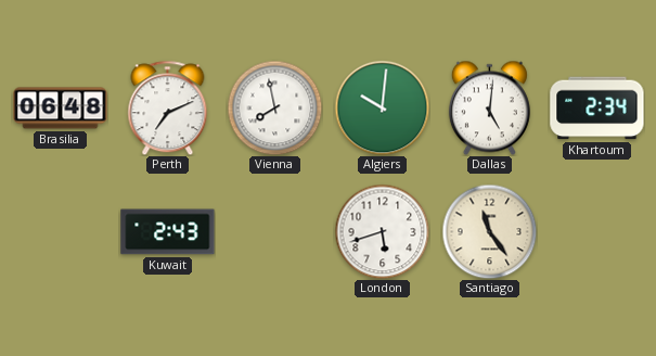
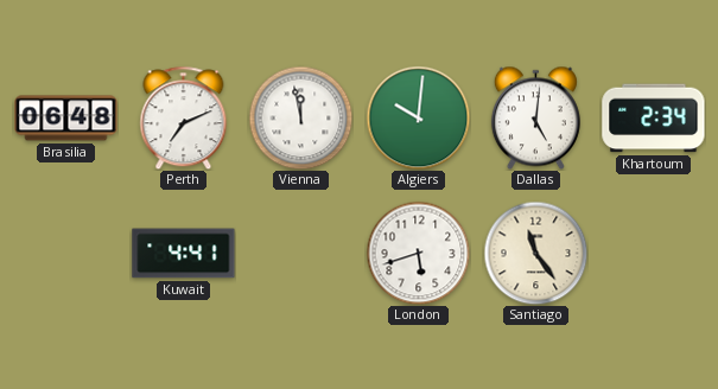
Vienna: 7:58 -> 11:58
Kuwait: 2:43 -> 4:41
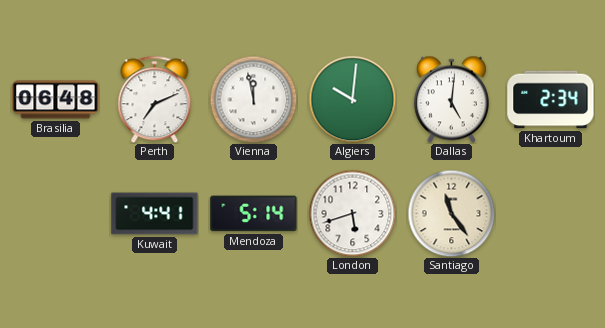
Mendoza: none -> 5:14
